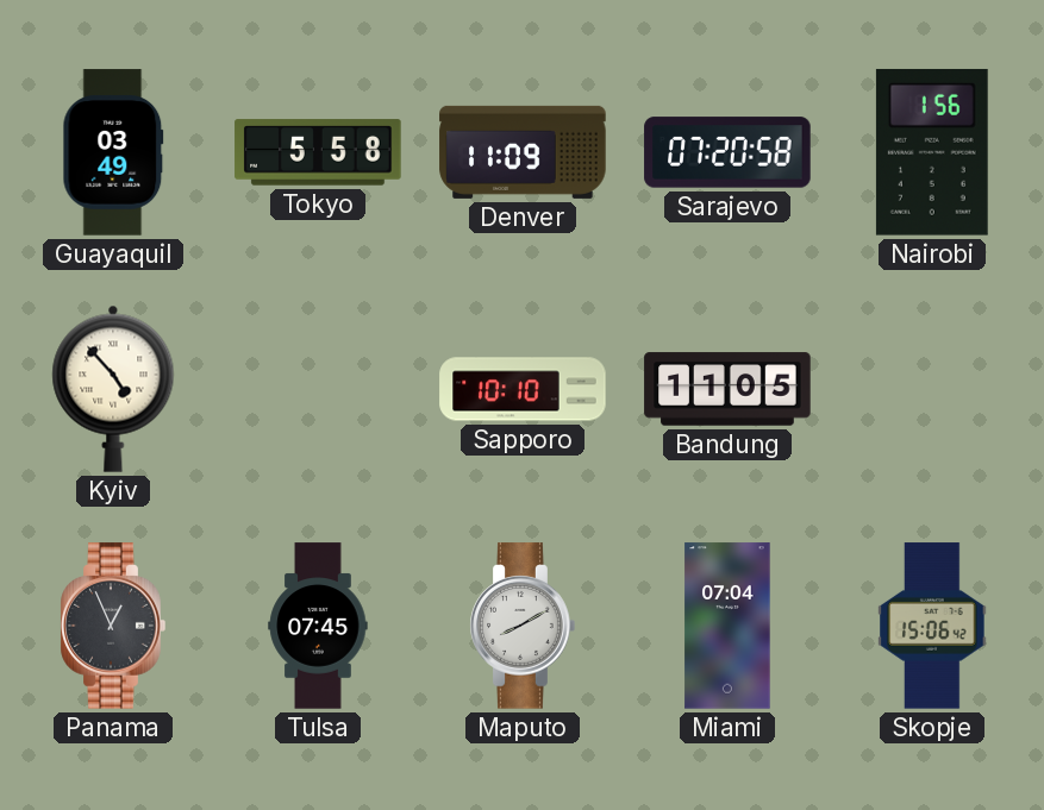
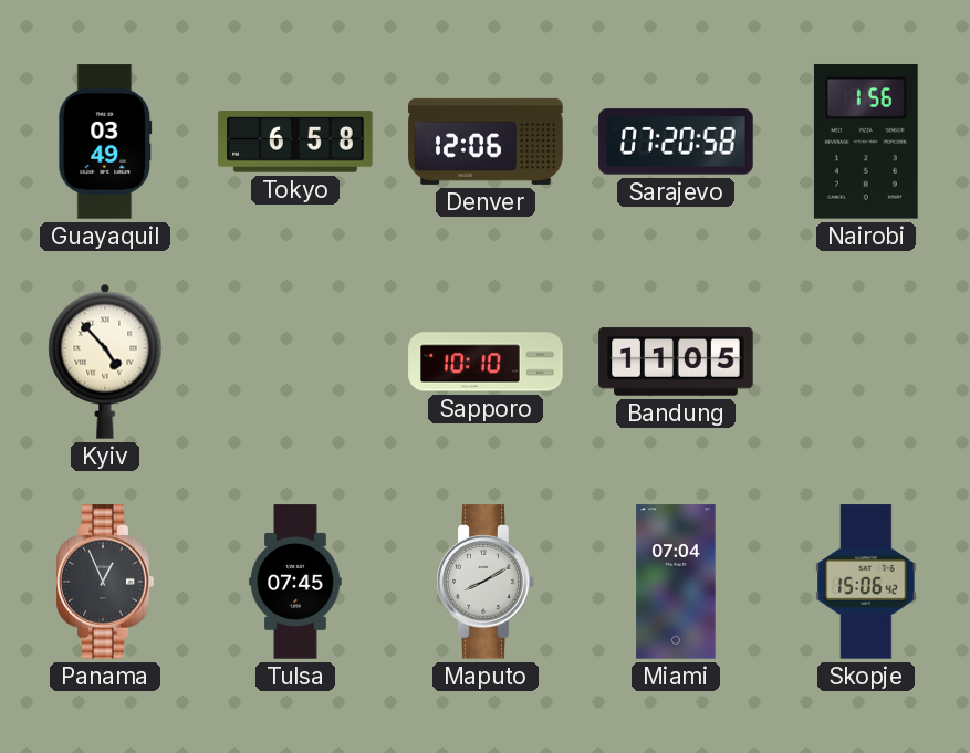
Tokyo: 5:58 -> 6:58
Denver: 11:09 -> 12:06
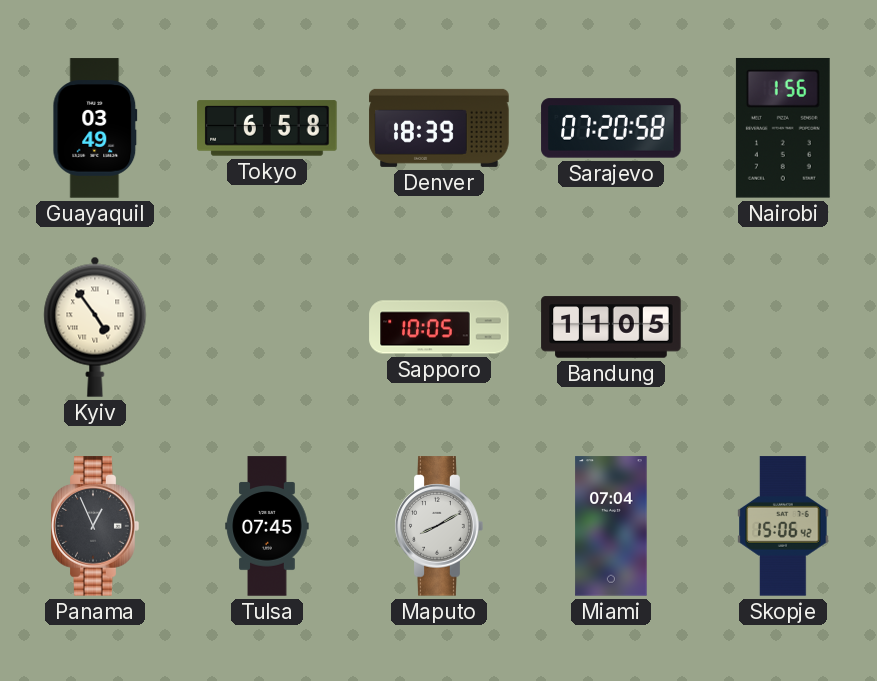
Denver: 12:06 -> 18:39
Kyiv: 4:53 -> 4:54
Sapporo: 10:10 -> 10:05
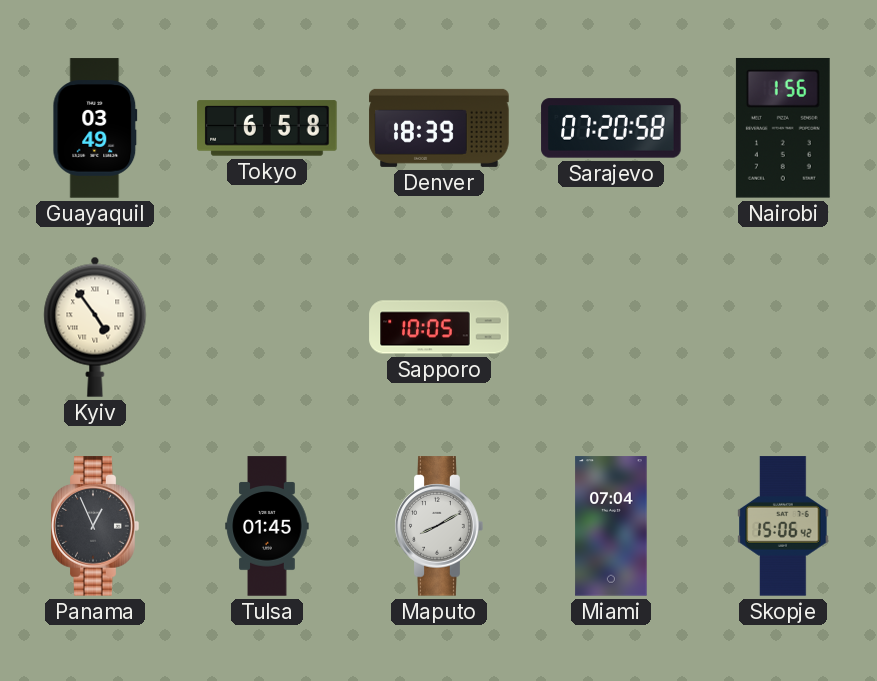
Bandung: 11:05 -> none
Tulsa: 07:45 -> 01:45
